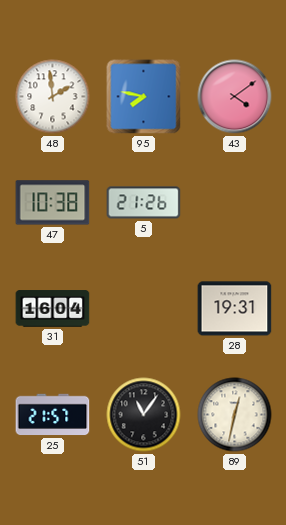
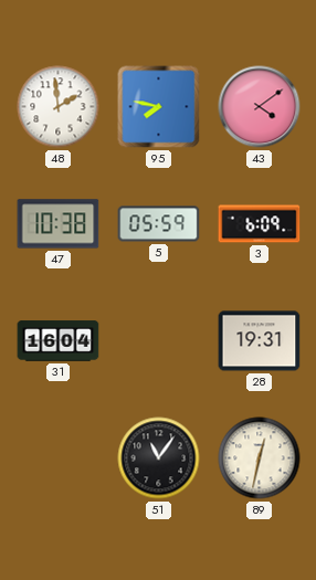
5: 21:26 -> 05:59
3: none -> 6:09
25: 21:57 -> none
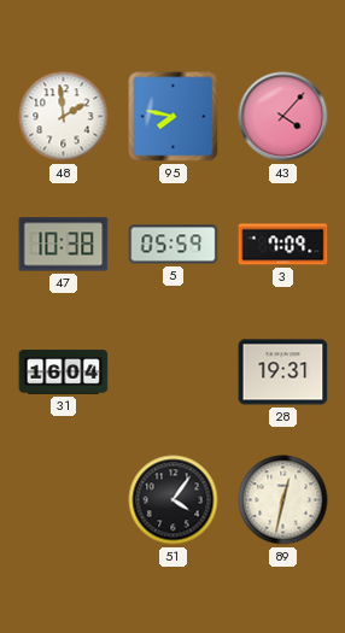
43: 4:09 -> 4:07
3: 6:09 -> 7:09
51: 11:06 -> 4:06
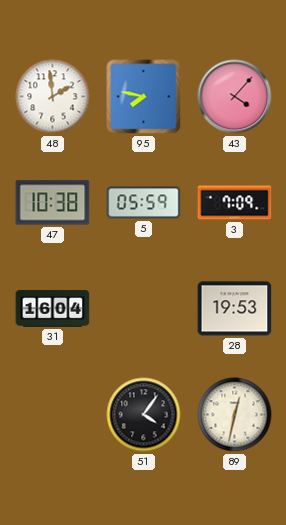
28: 19:31 -> 19:53
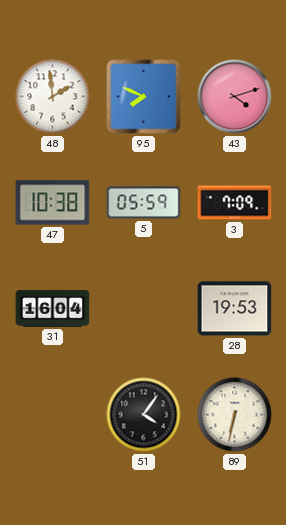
95: 7:47 -> 7:49
43: 4:07 -> 4:12
89: 12:32 -> 6:32
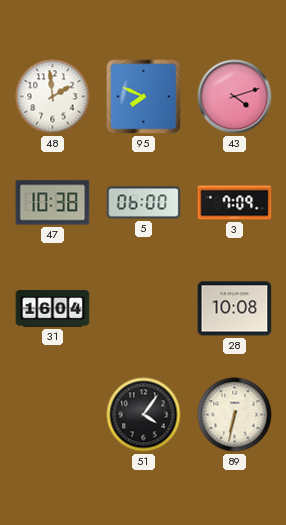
5: 05:59 -> 06:00
28: 19:53 -> 10:08
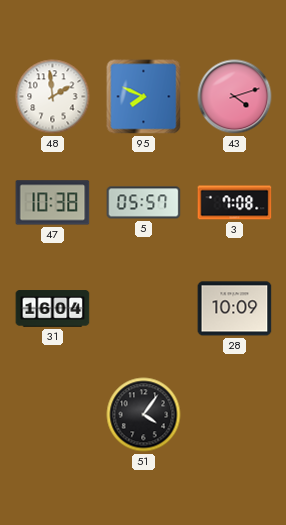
5: 06:00 -> 05:57
3: 7:09 -> 7:08
28: 10:08 -> 10:09
89: 6:32 -> none
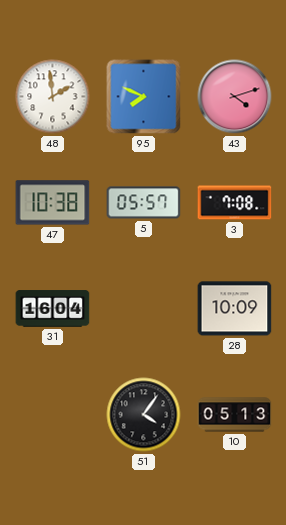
10: none -> 05:13
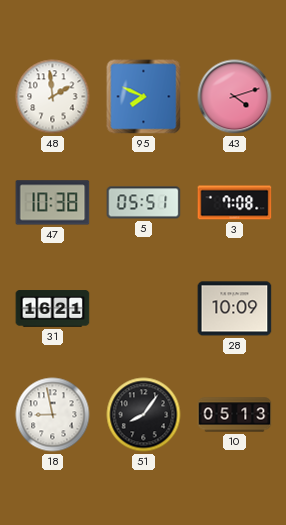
5: 05:57 -> 05:51
31: 16:04 -> 16:21
18: none -> 8:58
51: 4:06 -> 8:06
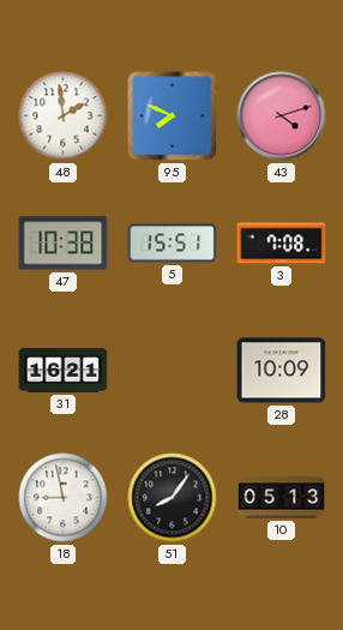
5: 05:51 -> 15:51
